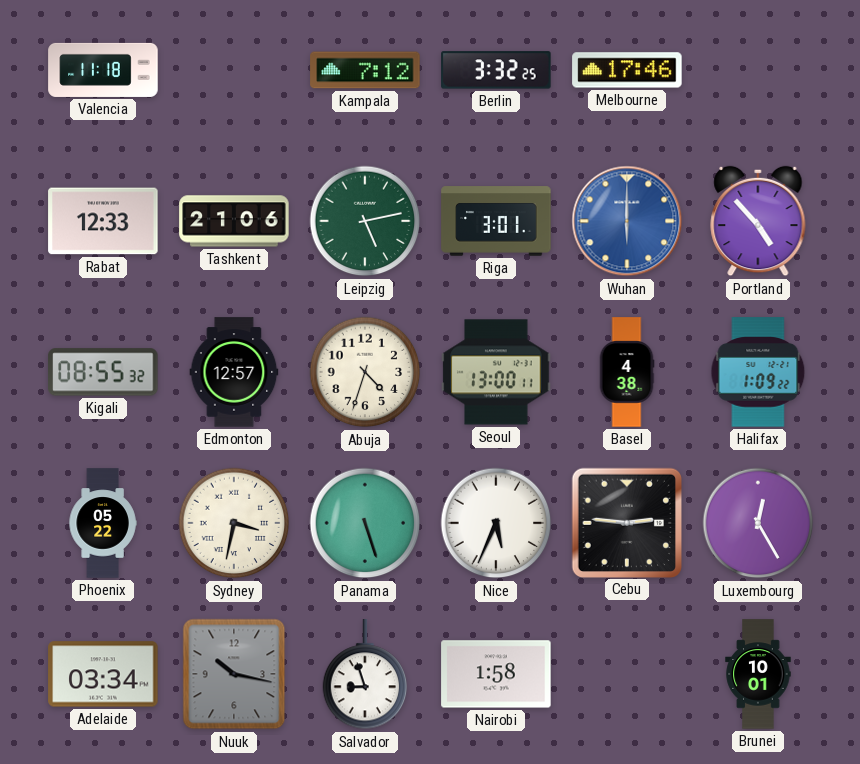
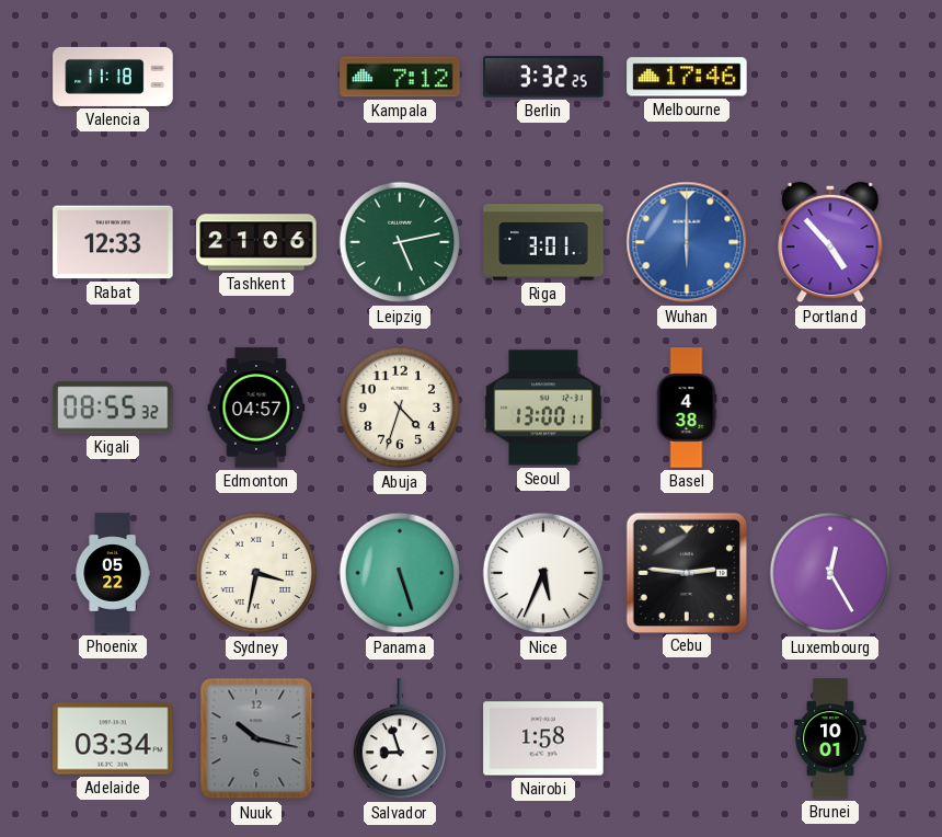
Edmonton: 12:57 -> 04:57
Halifax: 1:09 -> none
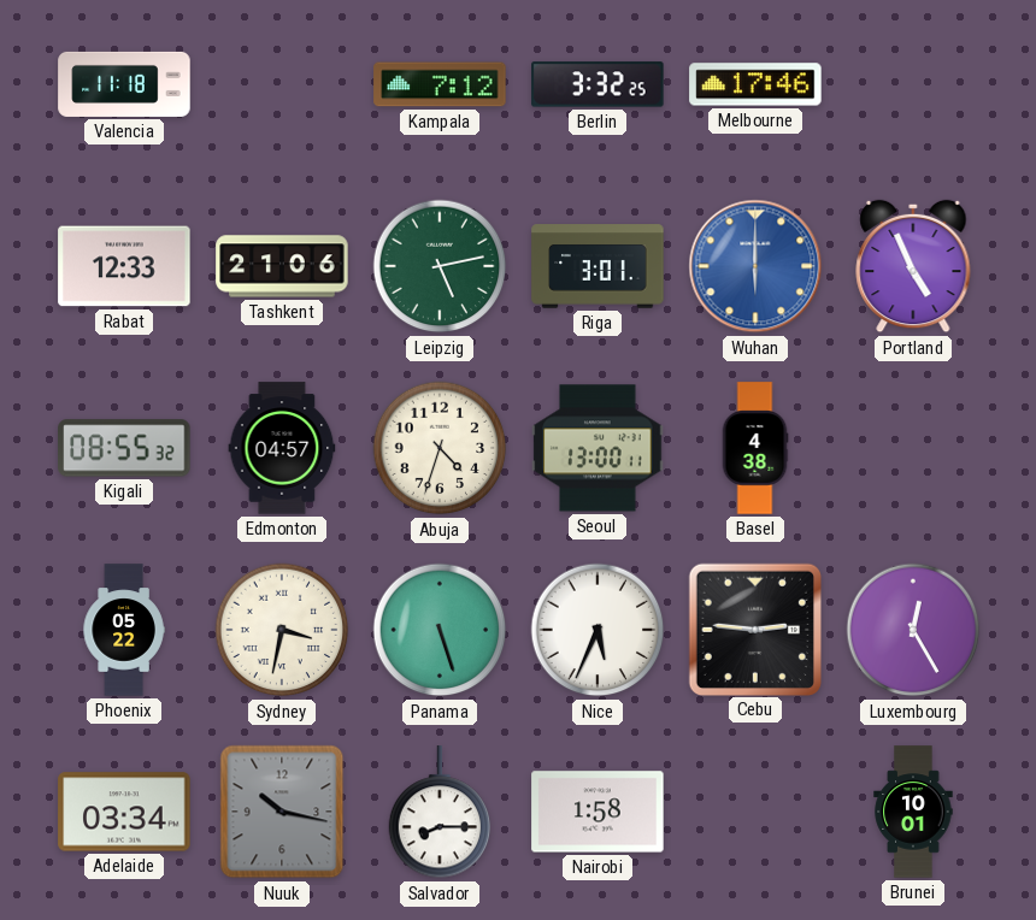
Portland: 4:53 -> 4:56
Salvador: 8:57 -> 8:15
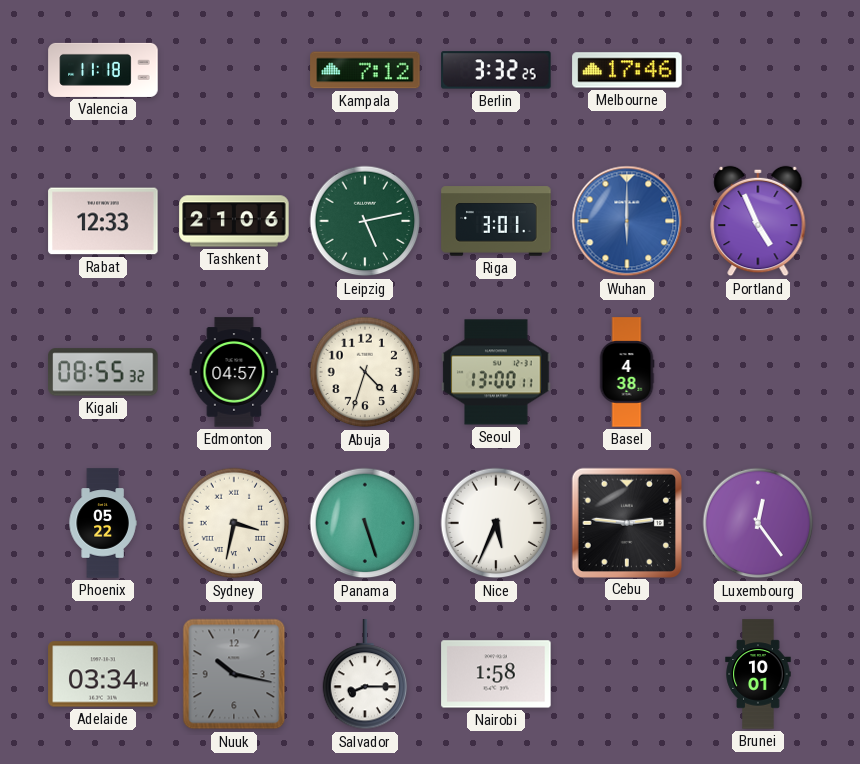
Luxembourg: 12:25 -> 12:24
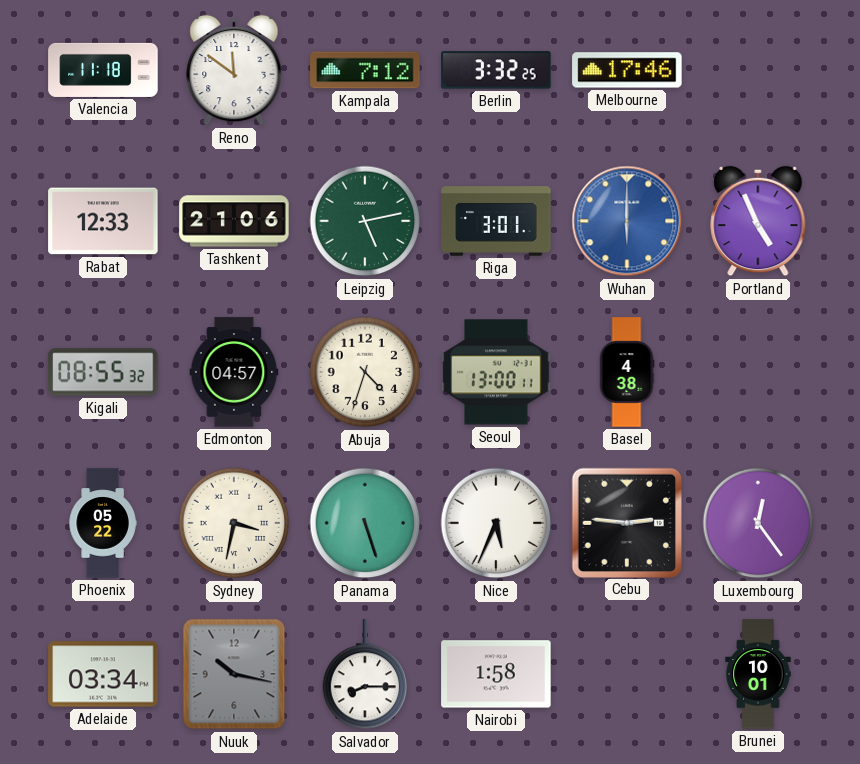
Reno: none -> 11:51
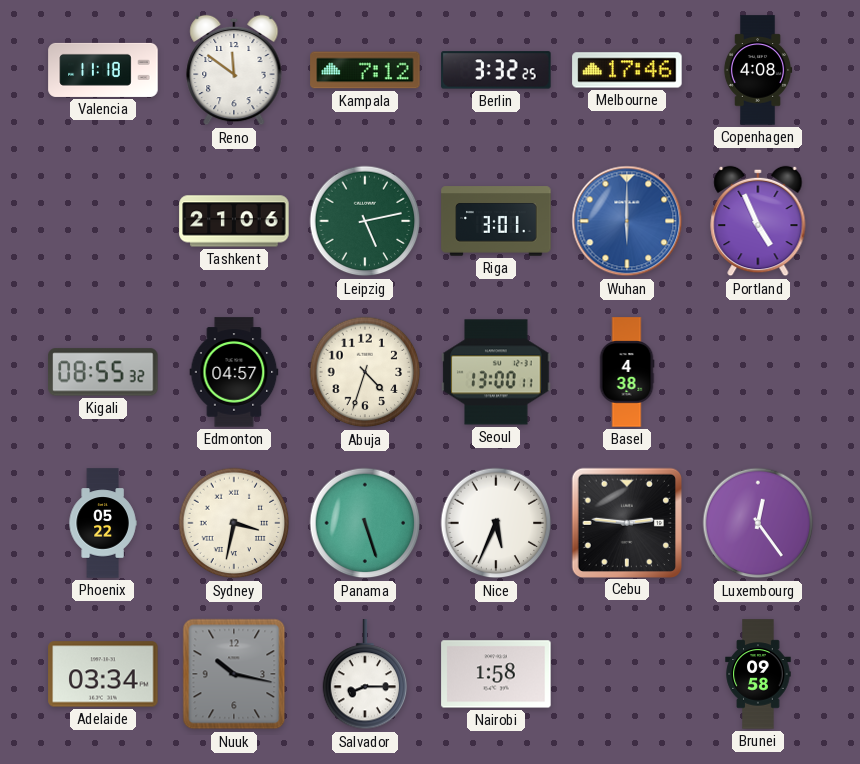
Copenhagen: none -> 4:08
Rabat: 12:33 -> none
Brunei: 10:01 -> 09:58
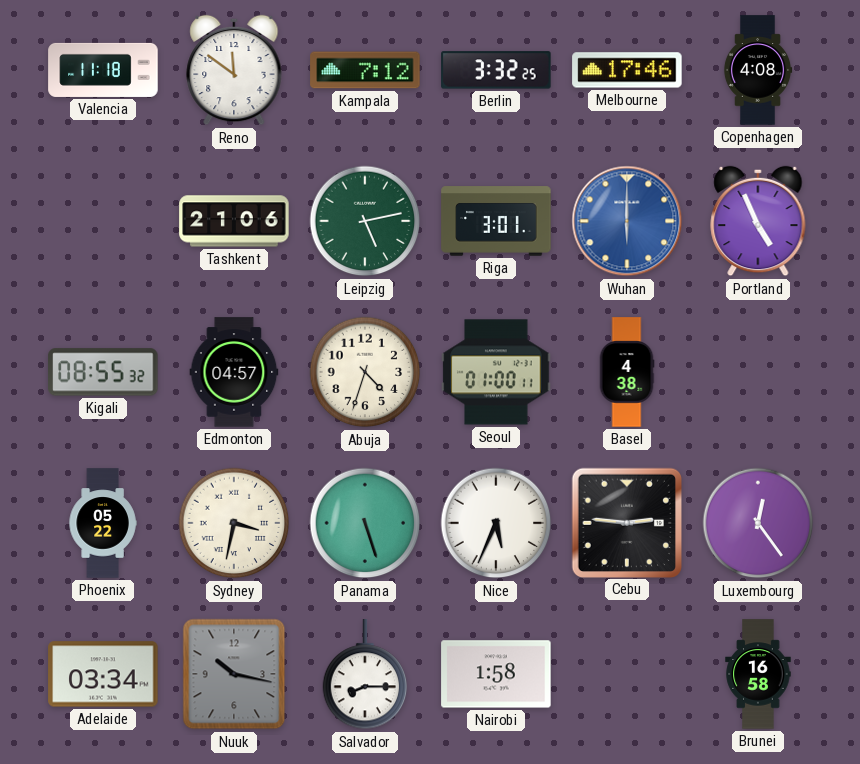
Seoul: 13:00 -> 01:00
Brunei: 09:58 -> 16:58
